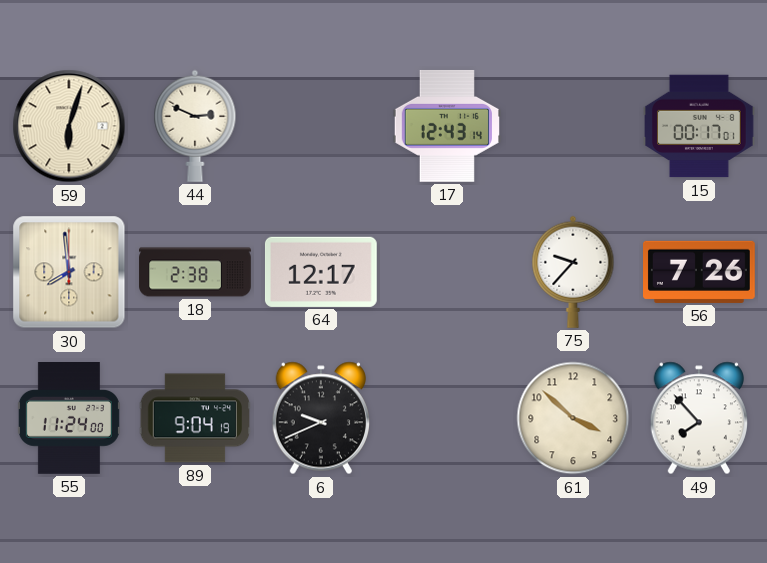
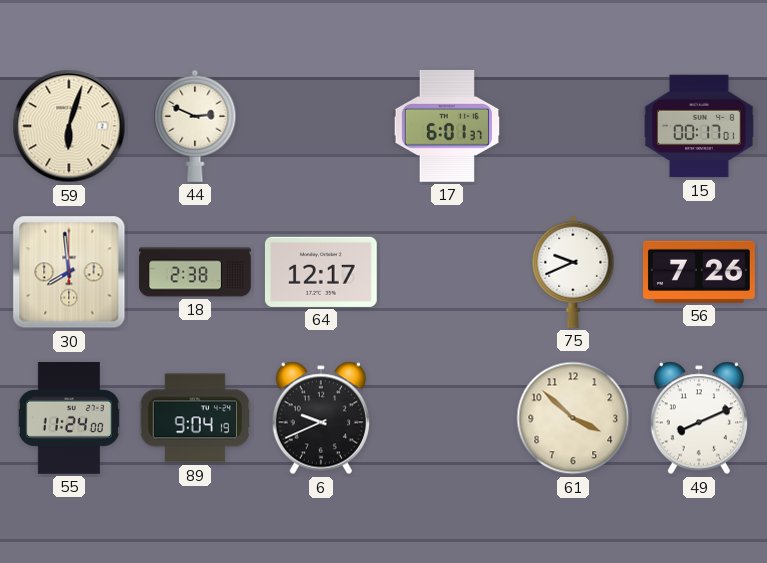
17: 12:43 -> 6:01
75: 9:37 -> 9:41
49: 7:53 -> 8:11
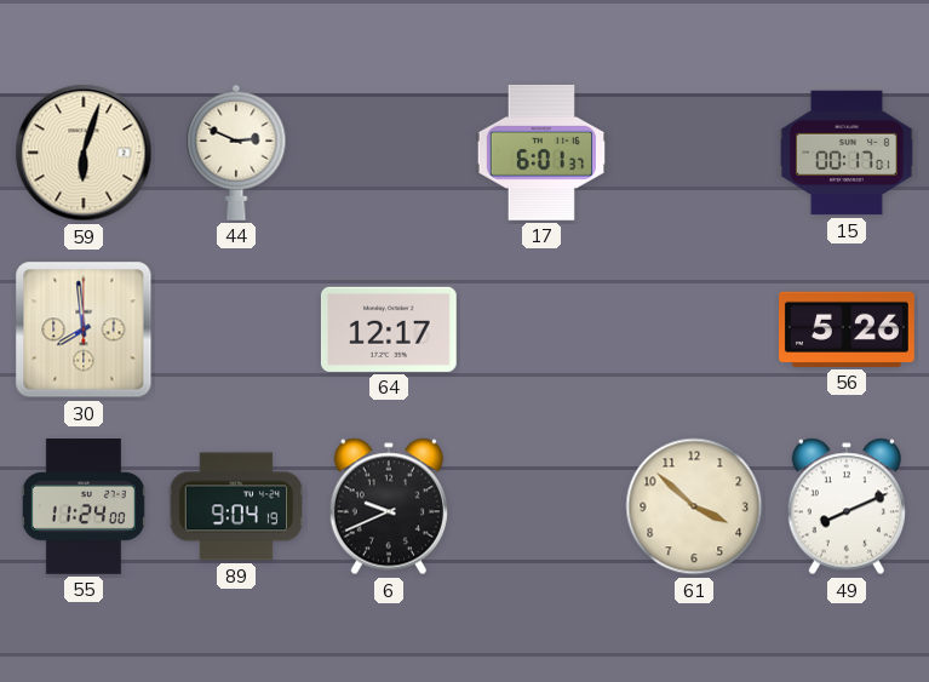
18: 2:38 -> none
75: 9:41 -> none
56: 7:26 -> 5:26
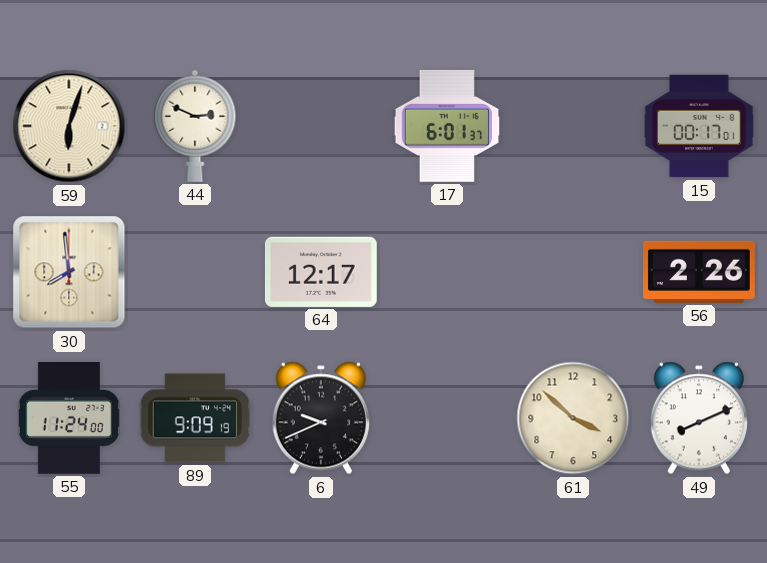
56: 5:26 -> 2:26
89: 9:04 -> 9:09
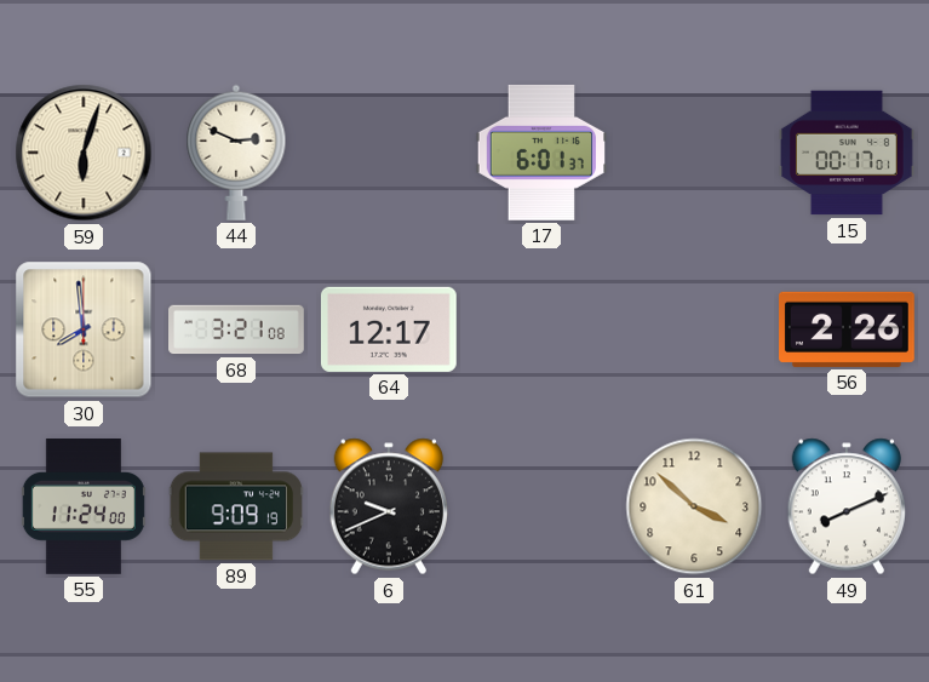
68: none -> 3:21
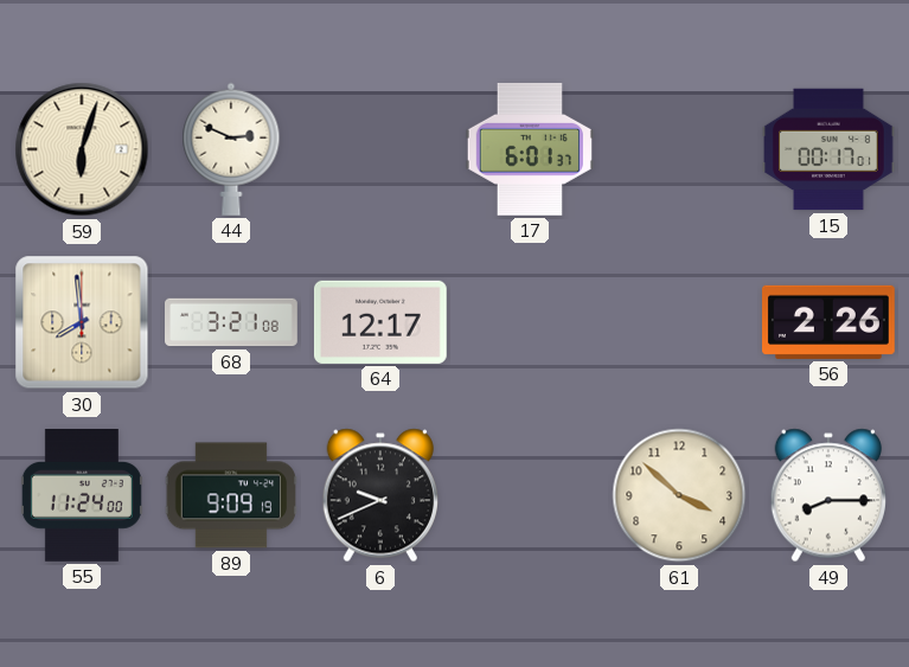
49: 8:11 -> 8:15
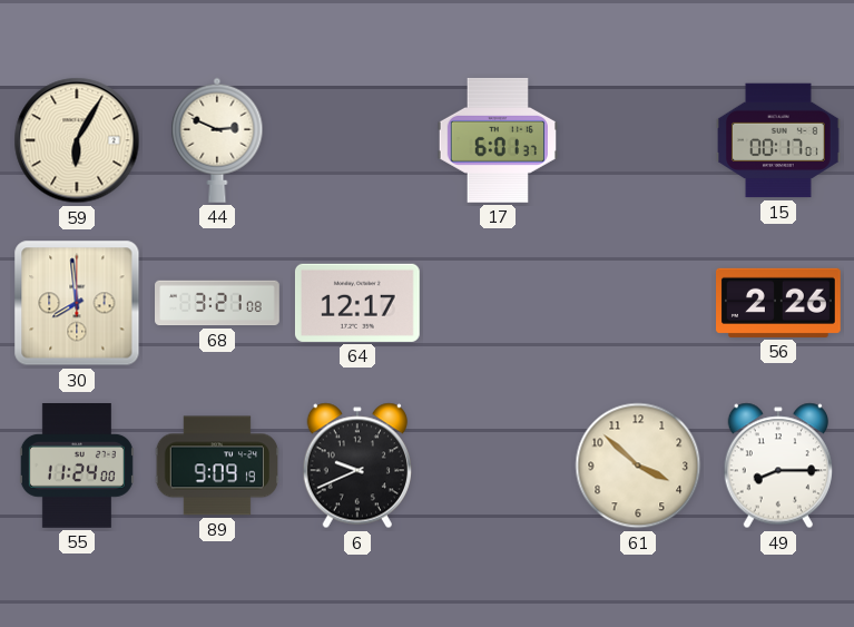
59: 6:03 -> 6:05
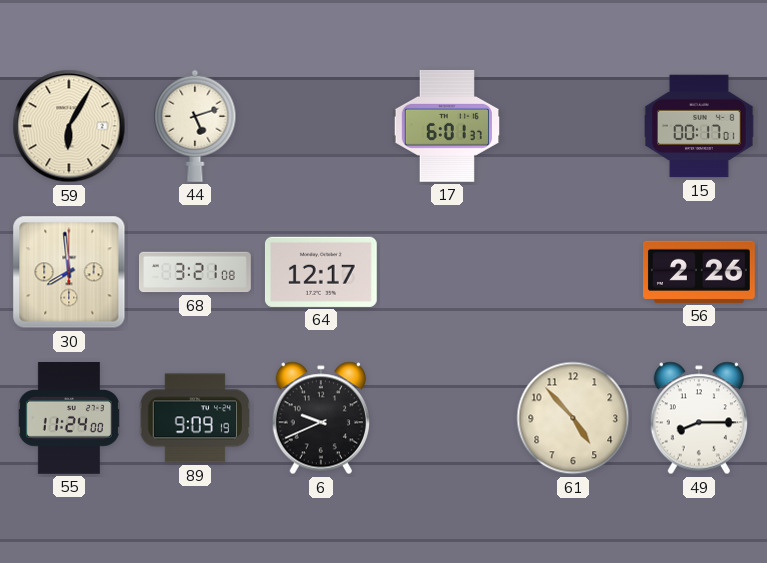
44: 2:49 -> 5:12
61: 3:52 -> 4:53
